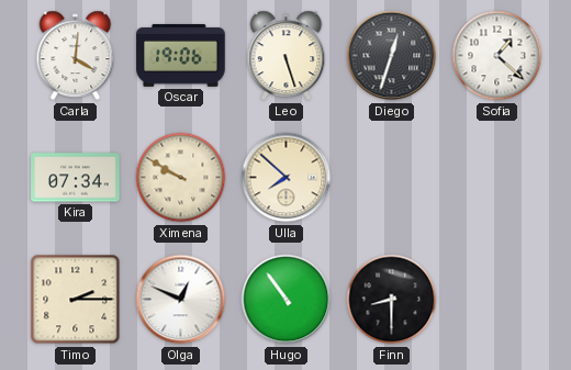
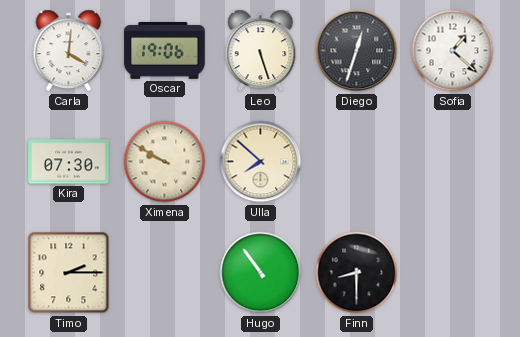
Kira: 07:34 -> 07:30
Olga: 12:49 -> none
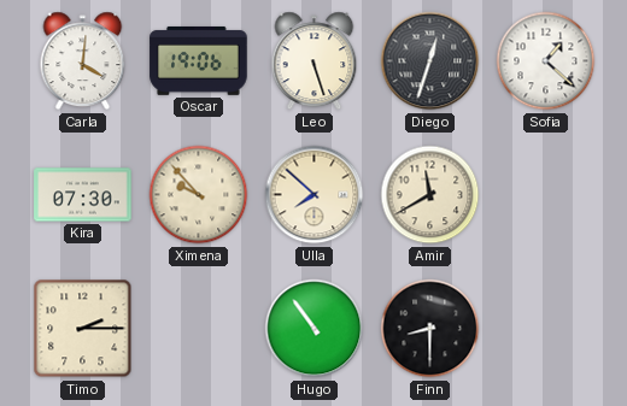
Ximena: 9:50 -> 9:53
Amir: none -> 11:40
